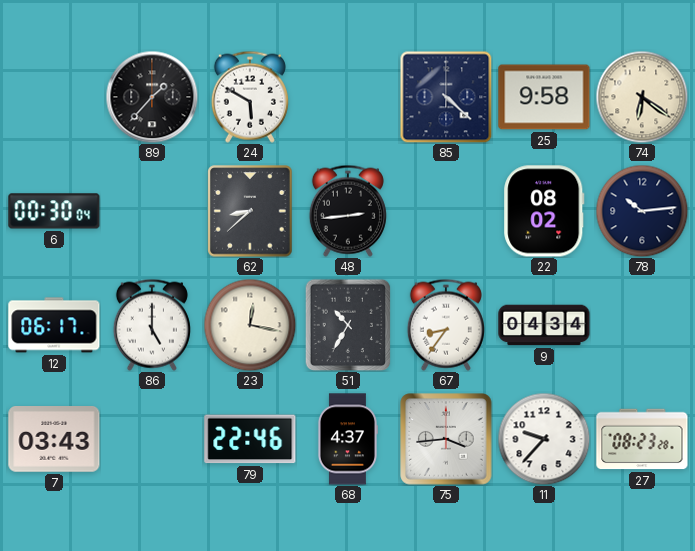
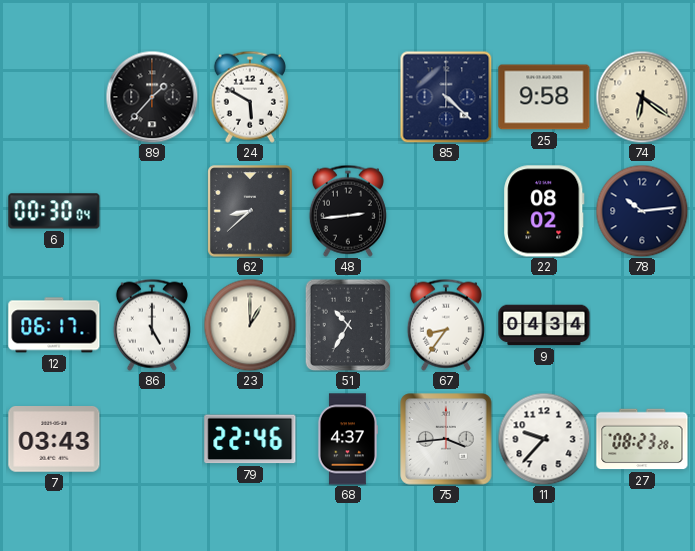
23: 12:17 -> 1:00
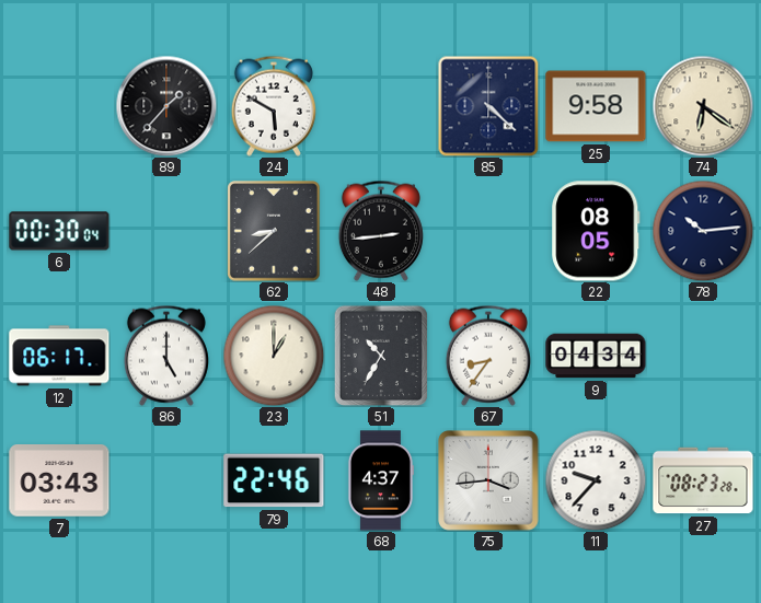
22: 08:02 -> 08:05
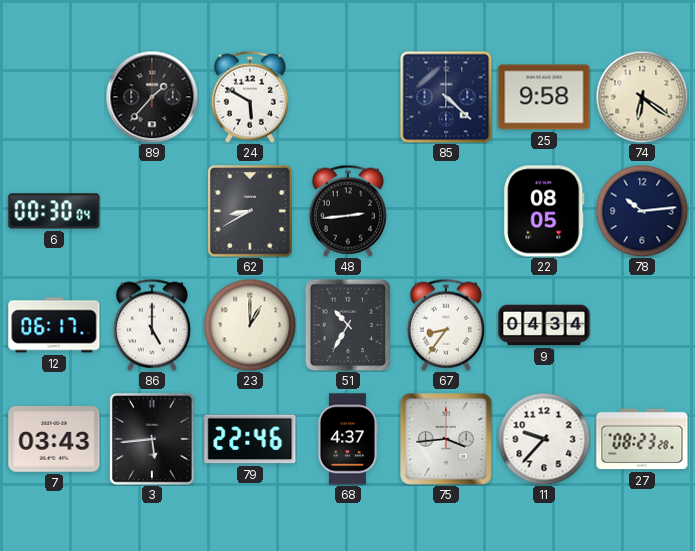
62: 8:38 -> 8:40
3: none -> 5:44
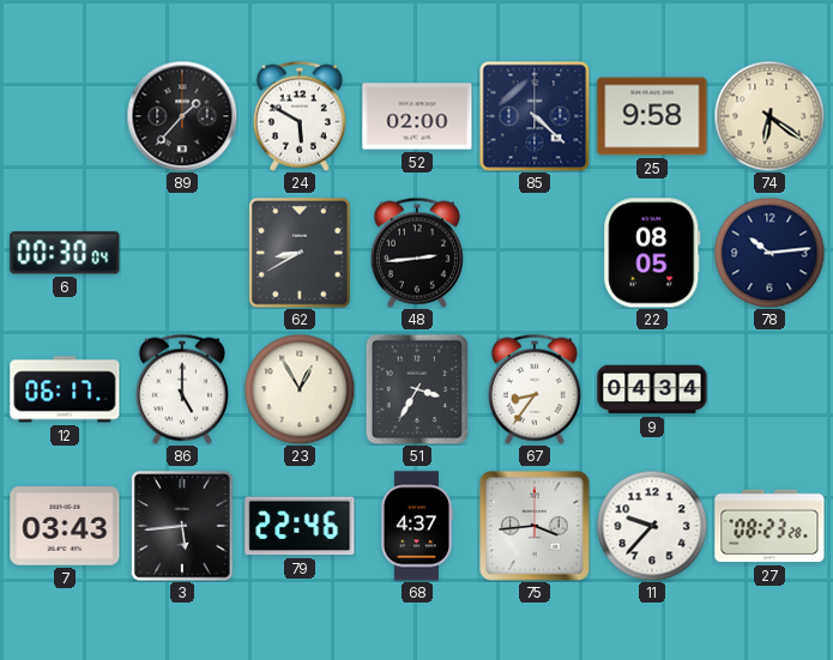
52: none -> 02:00
23: 1:00 -> 12:55
51: 10:35 -> 3:35
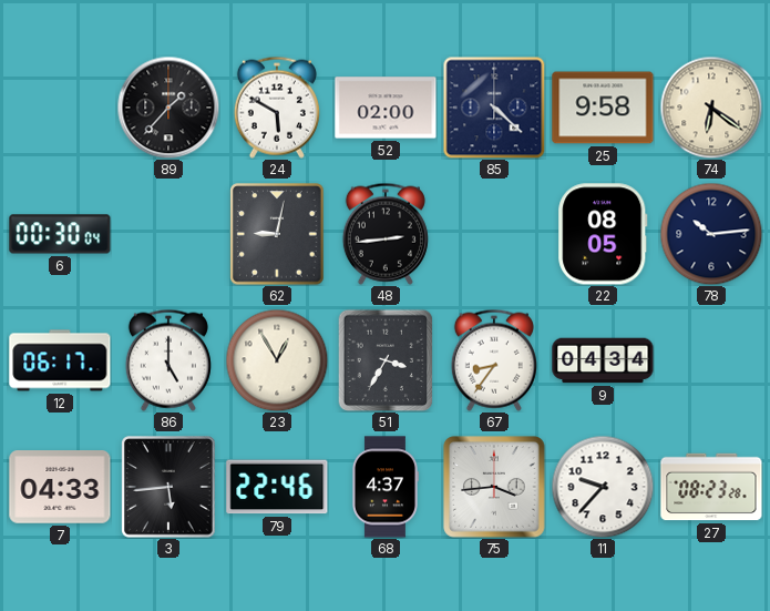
62: 8:40 -> 9:02
7: 03:43 -> 04:33
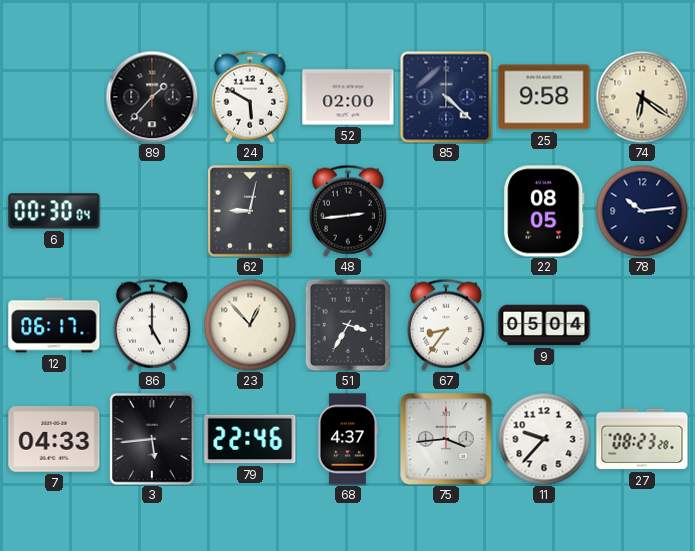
23: 12:55 -> 12:53
9: 04:34 -> 05:04
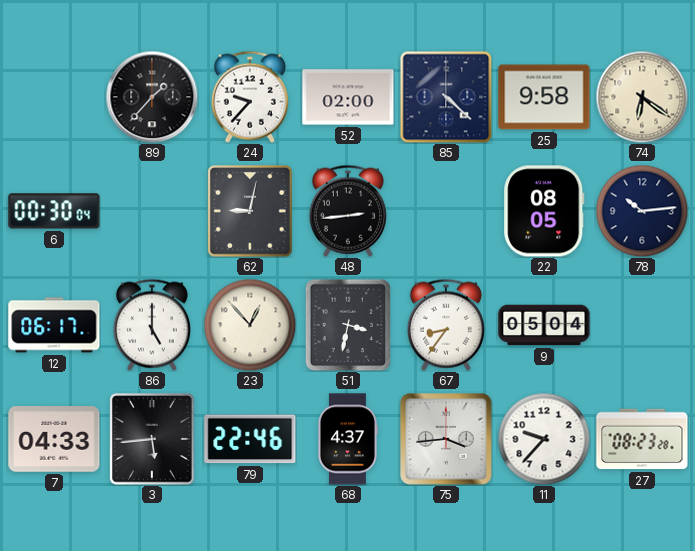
24: 5:50 -> 9:37
51: 3:35 -> 3:32
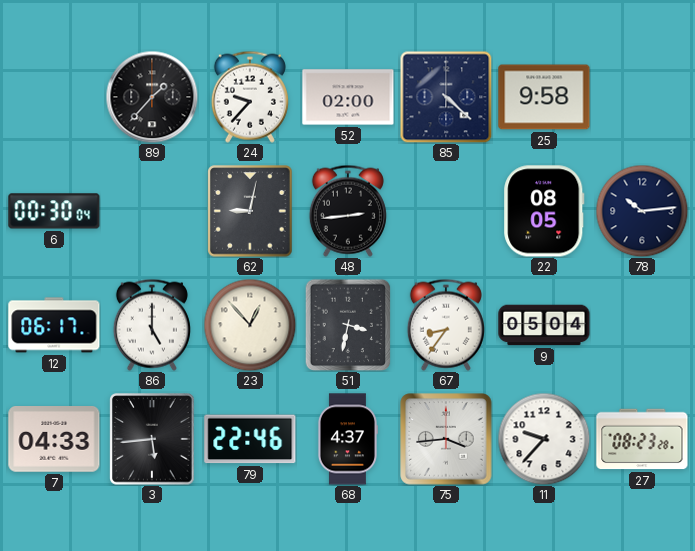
74: 6:21 -> none
